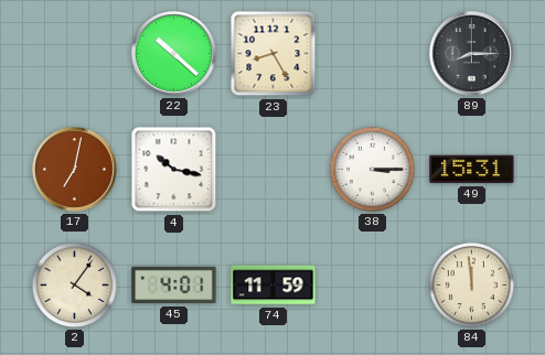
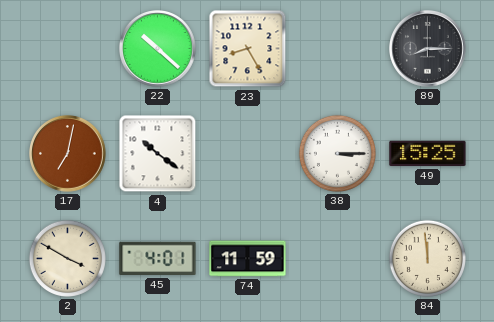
4: 10:17 -> 10:21
49: 15:31 -> 15:25
2: 4:06 -> 3:50
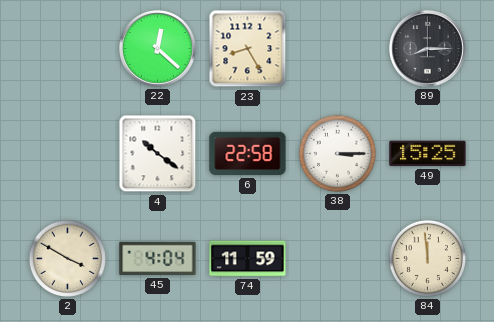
22: 10:22 -> 12:22
17: 7:02 -> none
6: none -> 22:58
45: 4:01 -> 4:04
